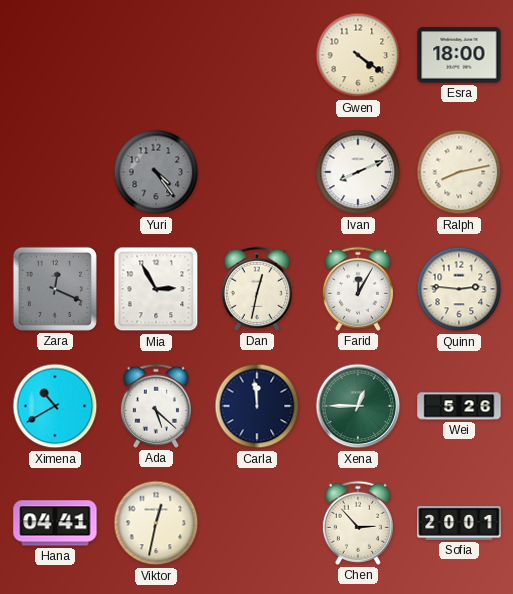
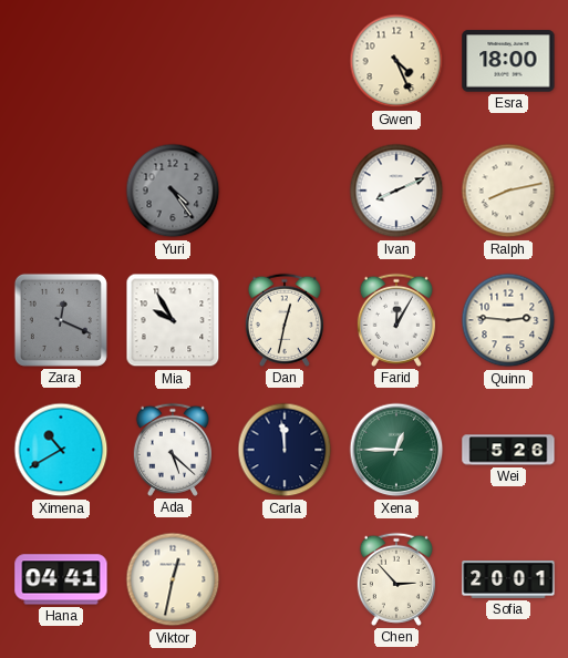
Gwen: 4:21 -> 4:26
Mia: 2:55 -> 9:55
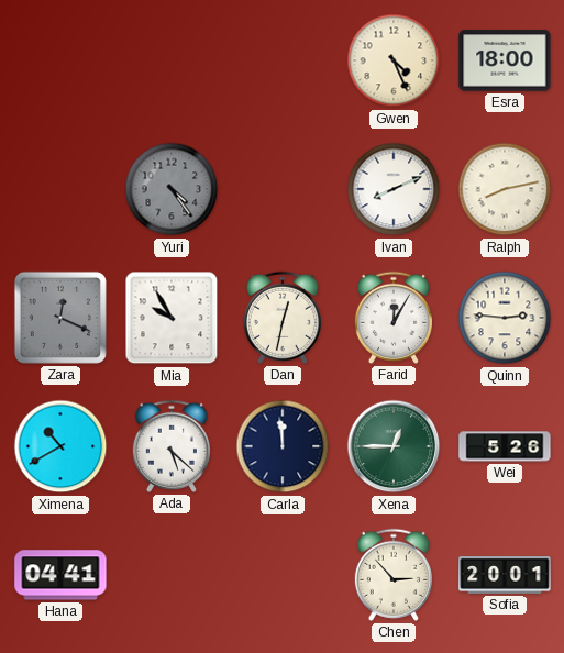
Viktor: 12:32 -> none
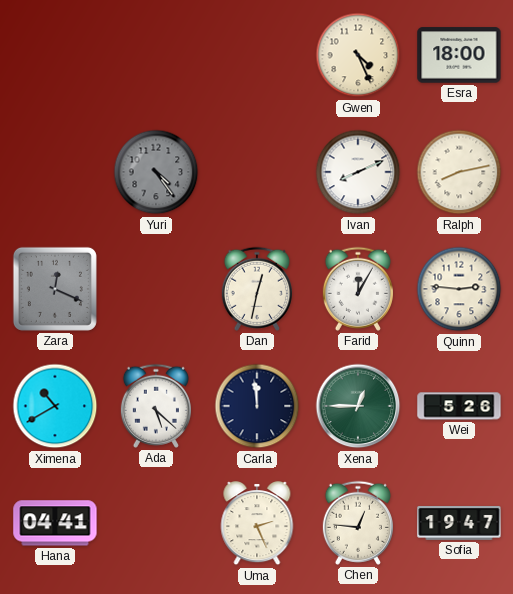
Mia: 9:55 -> none
Uma: none -> 2:26
Chen: 2:53 -> 12:46
Sofia: 20:01 -> 19:47
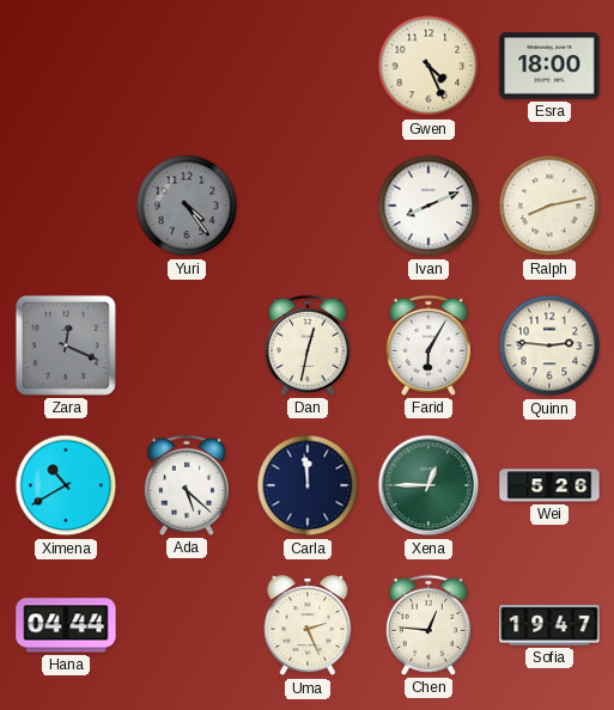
Farid: 12:05 -> 6:05
Hana: 04:41 -> 04:44
